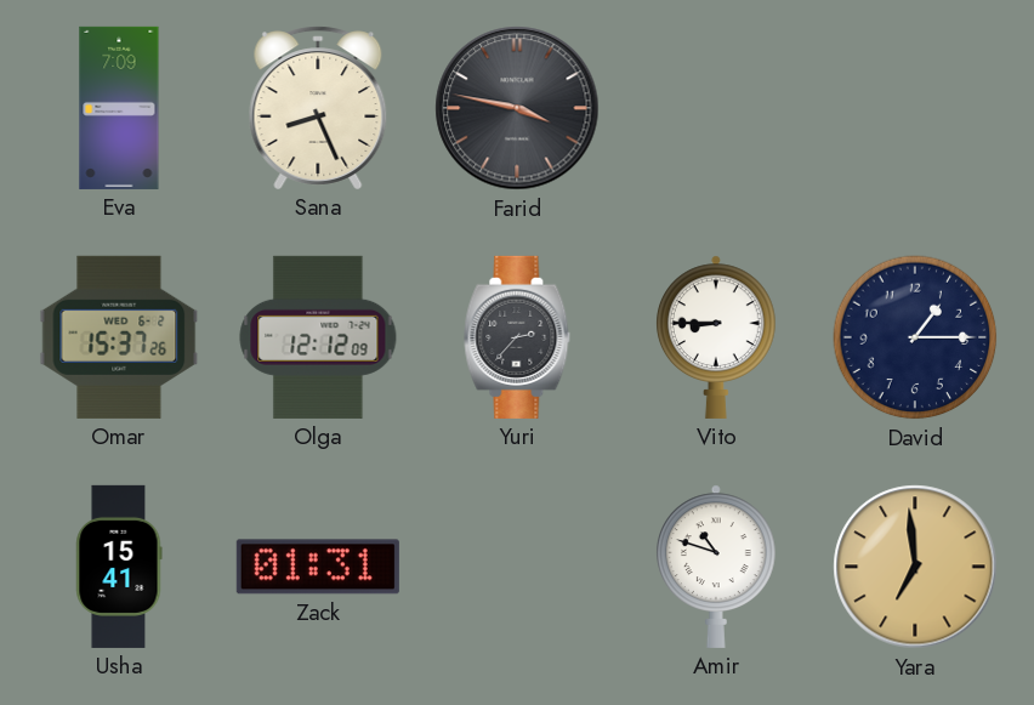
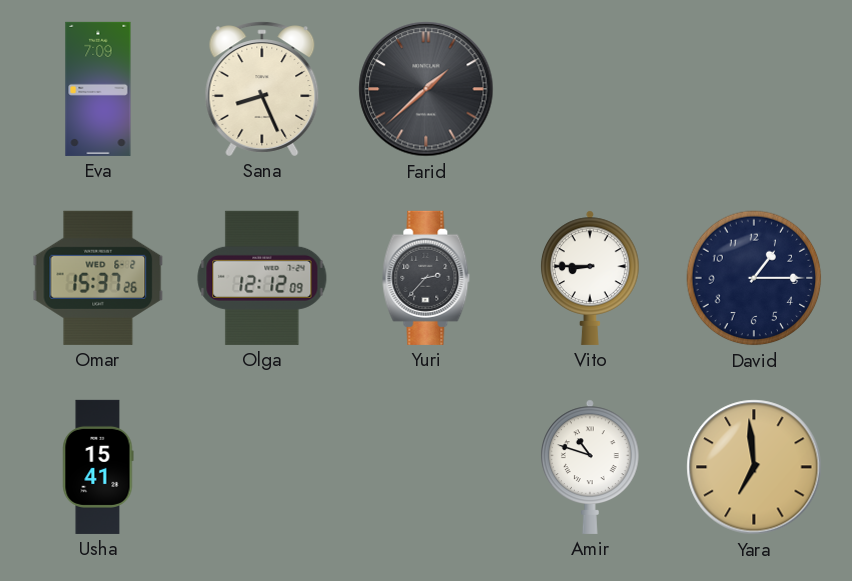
Farid: 3:47 -> 1:38
Zack: 01:31 -> none
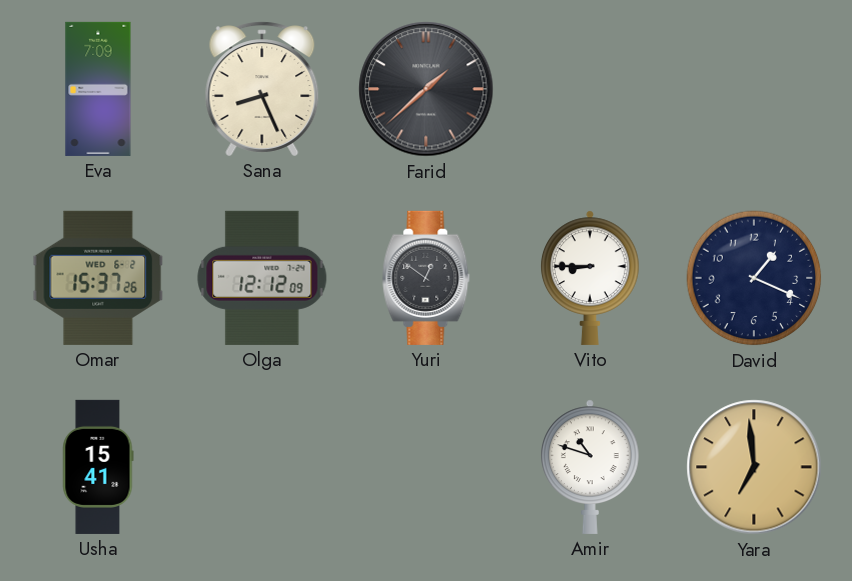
Yuri: 2:37 -> 12:51
David: 1:15 -> 1:19
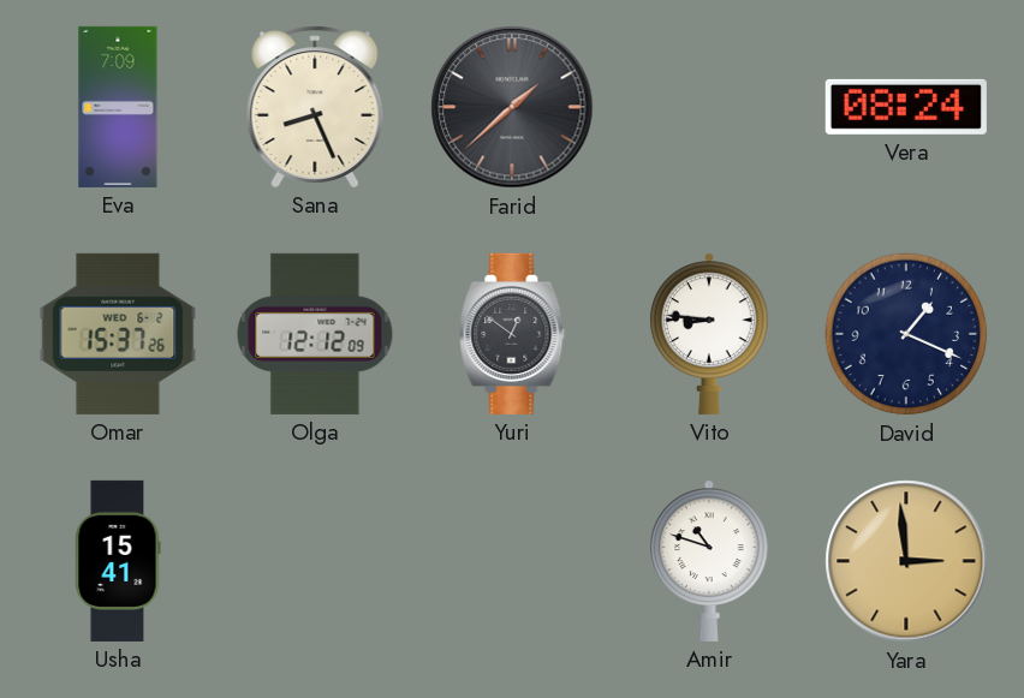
Vera: none -> 08:24
Vito: 8:45 -> 8:46
Yara: 6:59 -> 2:59
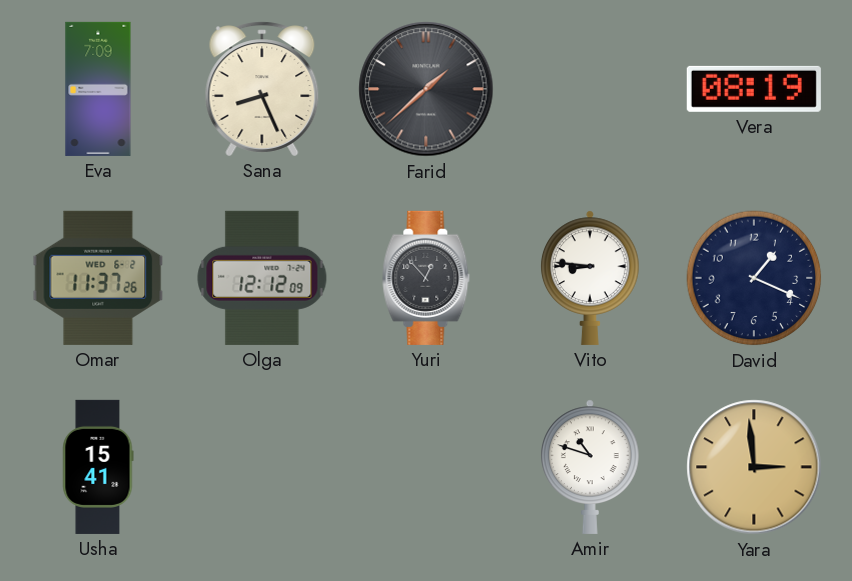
Vera: 08:24 -> 08:19
Omar: 15:37 -> 11:37
Yuri: 12:51 -> 12:53
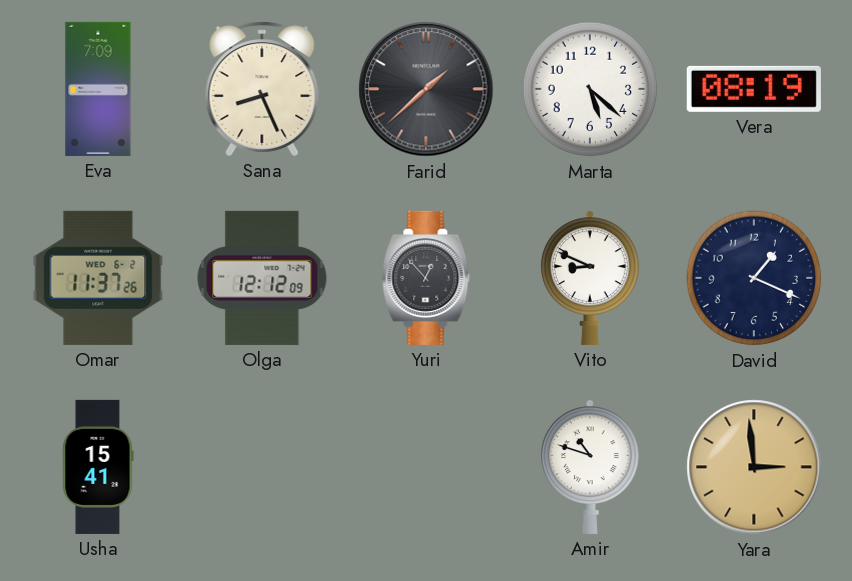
Marta: none -> 5:22
Vito: 8:46 -> 8:49
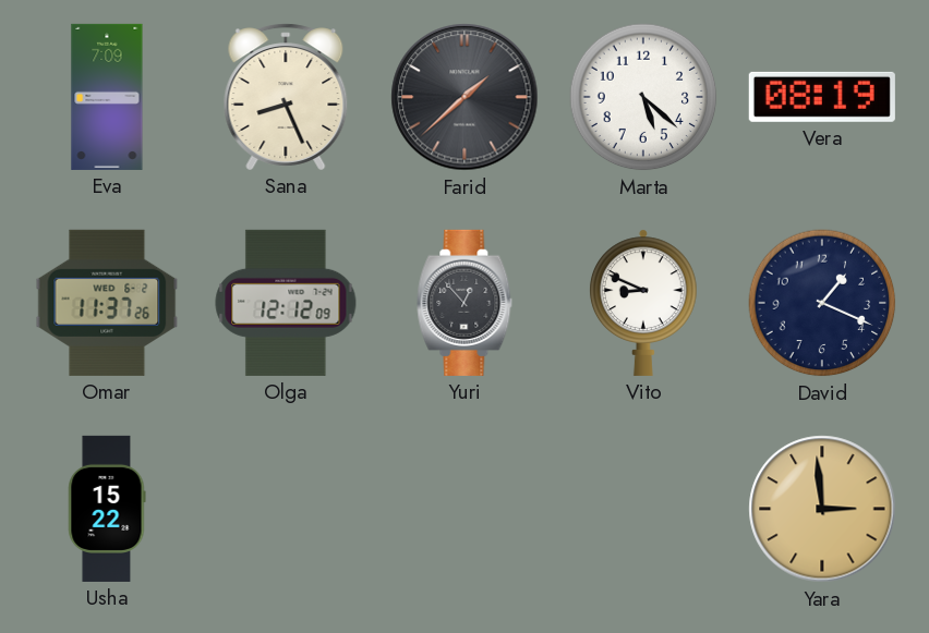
Usha: 15:41 -> 15:22
Amir: 10:48 -> none
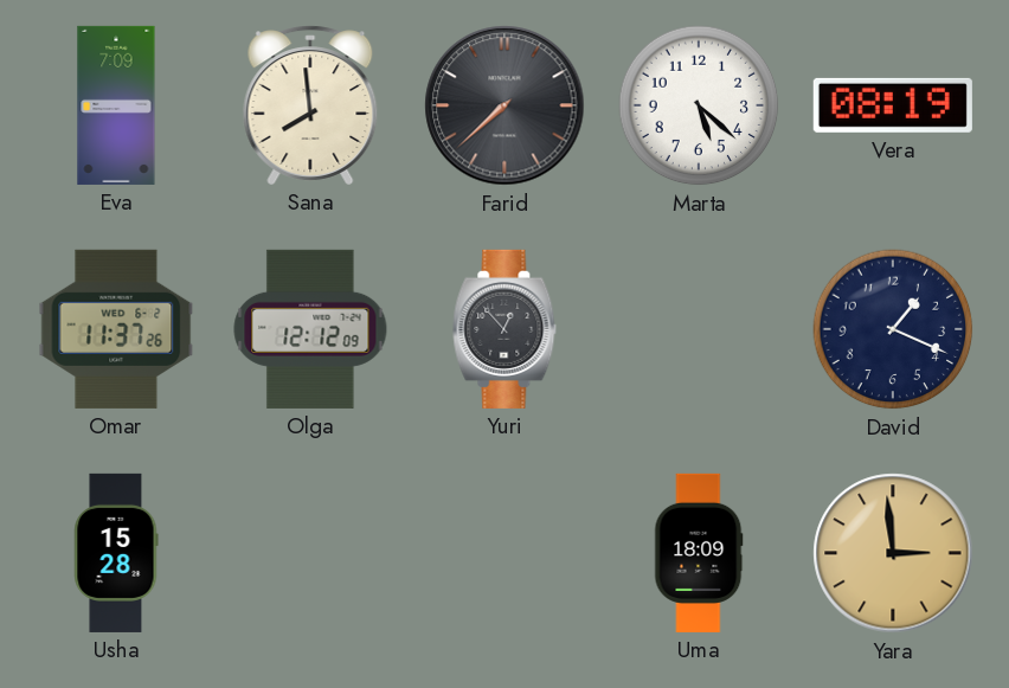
Sana: 8:26 -> 7:59
Farid: 1:38 -> 7:38
Vito: 8:49 -> none
Usha: 15:22 -> 15:28
Uma: none -> 18:09
